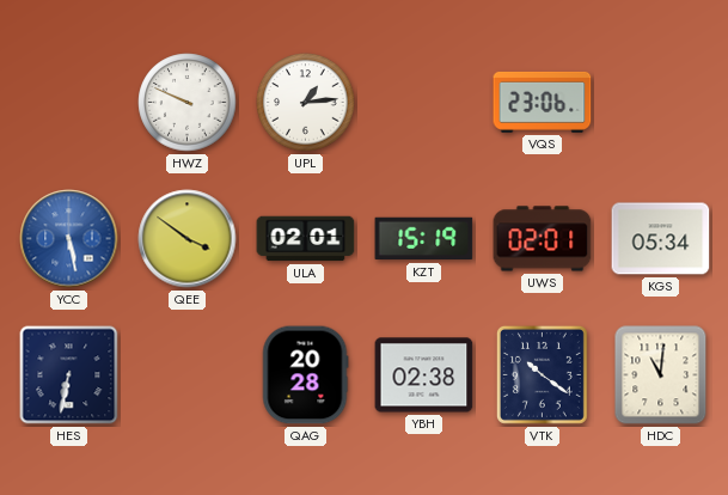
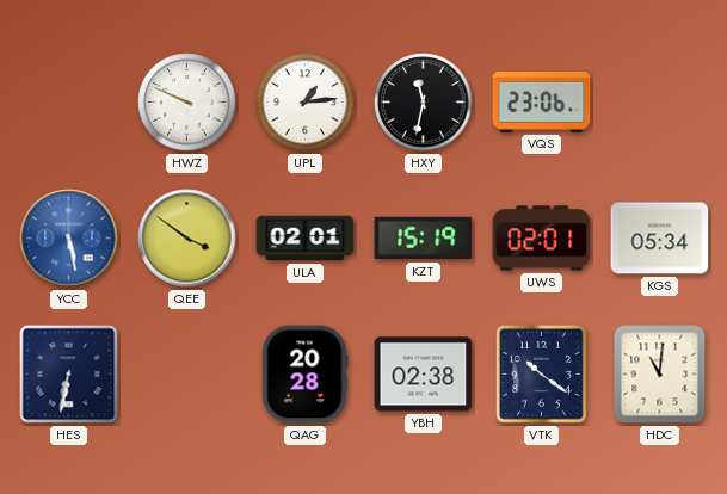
HXY: none -> 11:32
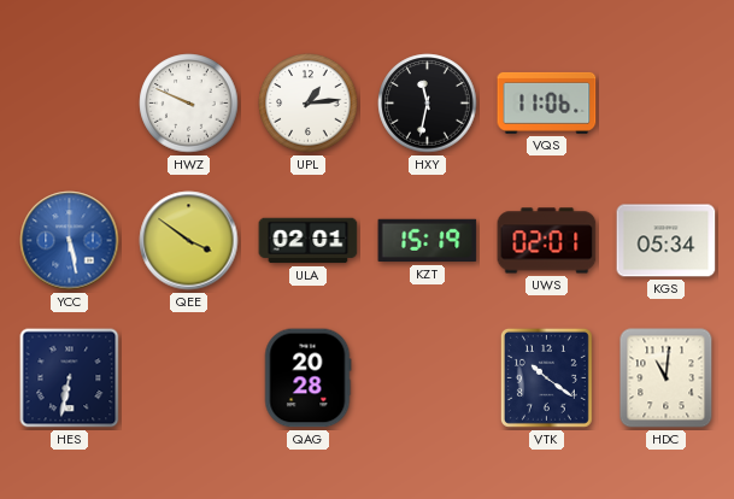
VQS: 23:06 -> 11:06
YBH: 02:38 -> none
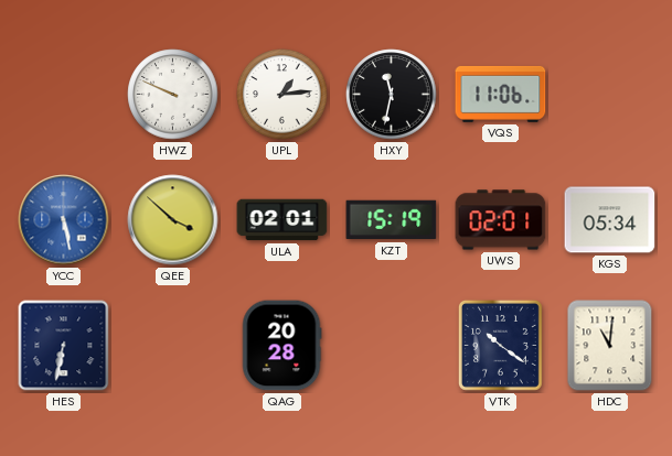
QEE: 3:51 -> 3:52
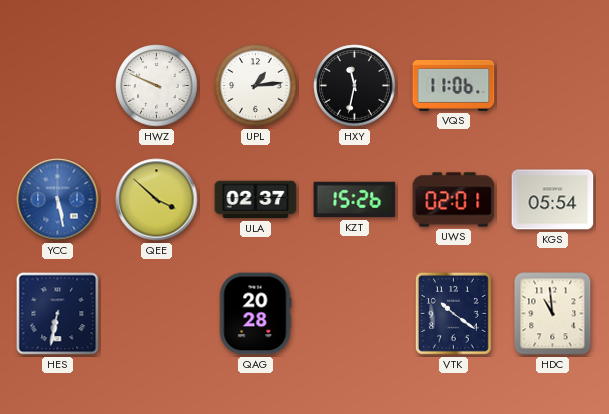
ULA: 02:01 -> 02:37
KZT: 15:19 -> 15:26
KGS: 05:34 -> 05:54
HDC: 11:01 -> 10:59
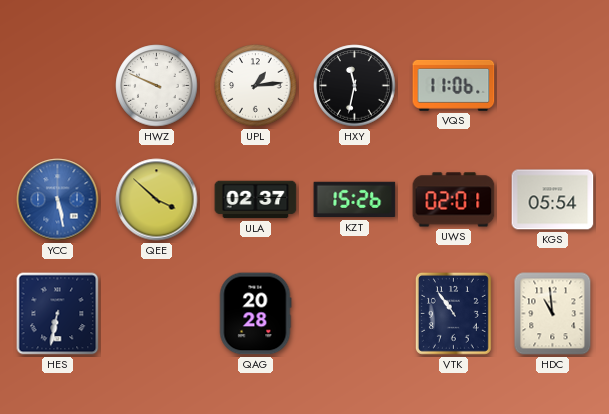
VTK: 10:21 -> 10:54
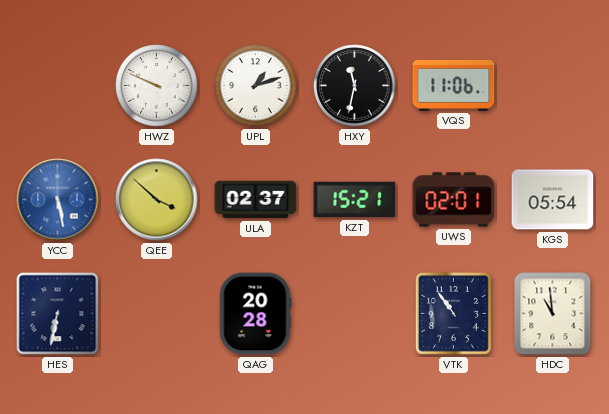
UPL: 1:14 -> 1:12
KZT: 15:26 -> 15:21
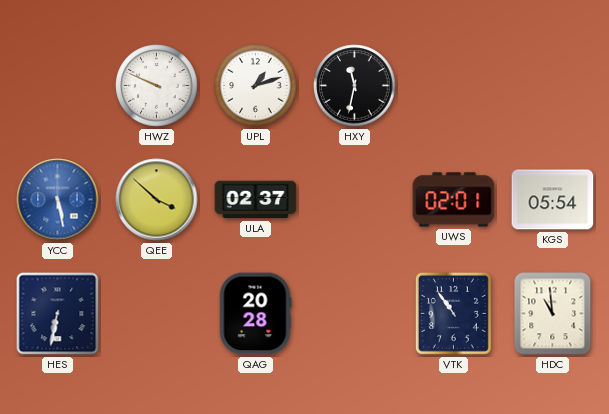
VQS: 11:06 -> none
KZT: 15:21 -> none
